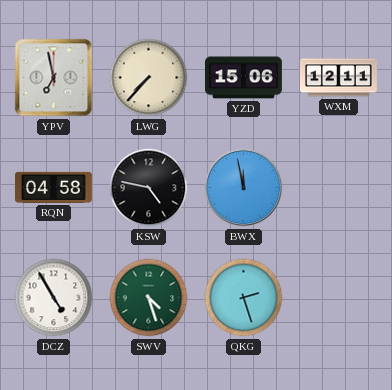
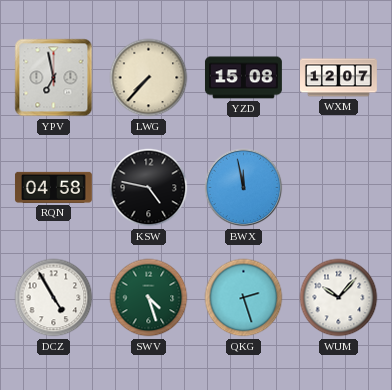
YZD: 15:06 -> 15:08
WXM: 12:11 -> 12:07
WUM: none -> 10:07
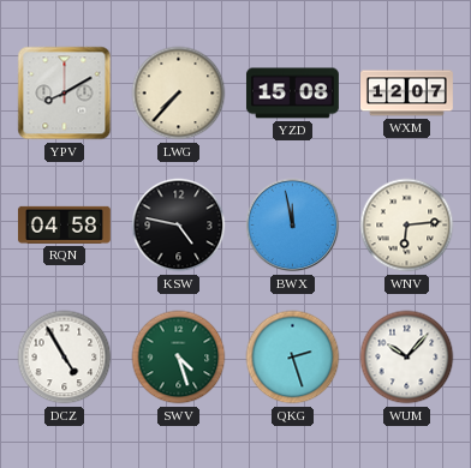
YPV: 6:58 -> 8:10
WNV: none -> 6:14
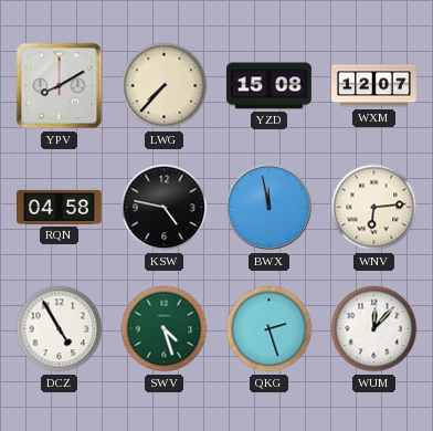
WUM: 10:07 -> 12:07
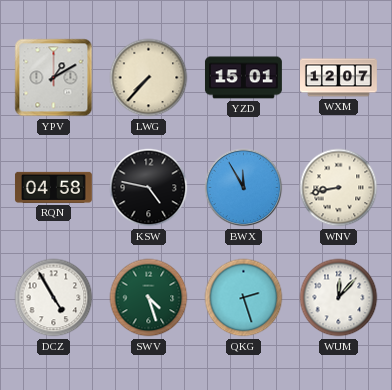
YPV: 8:10 -> 1:10
YZD: 15:08 -> 15:01
BWX: 11:58 -> 11:55
WNV: 6:14 -> 8:43
